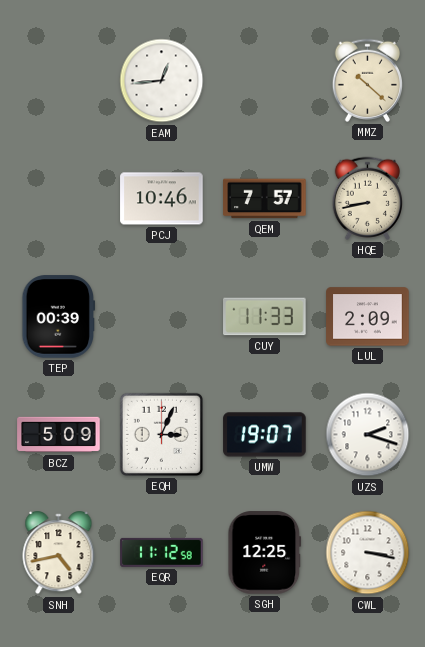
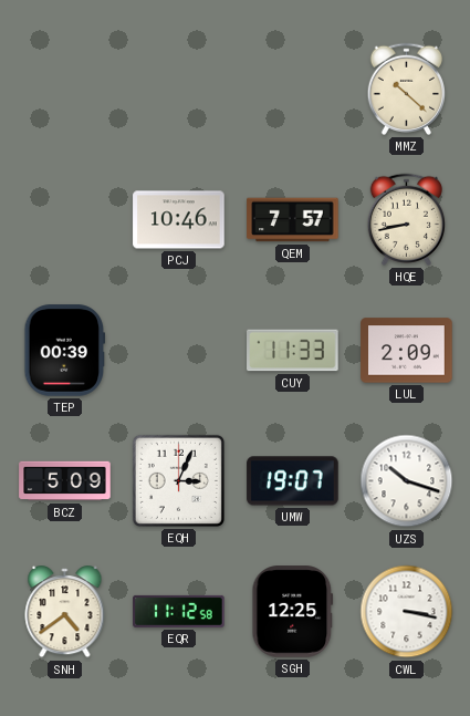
EAM: 12:44 -> none
UZS: 2:18 -> 10:18
SNH: 4:43 -> 4:39
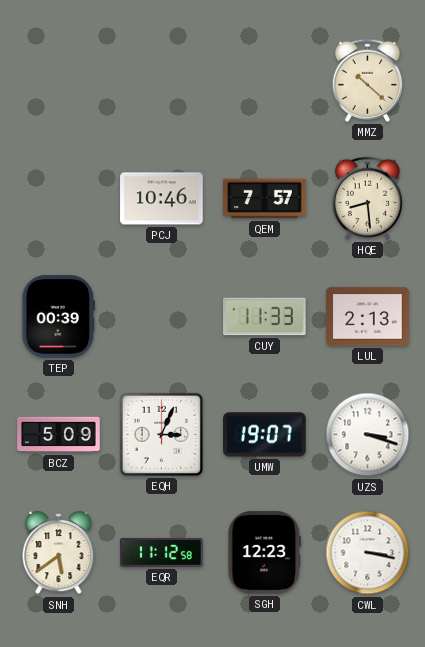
HQE: 8:43 -> 8:29
LUL: 2:09 -> 2:13
UZS: 10:18 -> 3:18
SNH: 4:39 -> 5:39
SGH: 12:25 -> 12:23
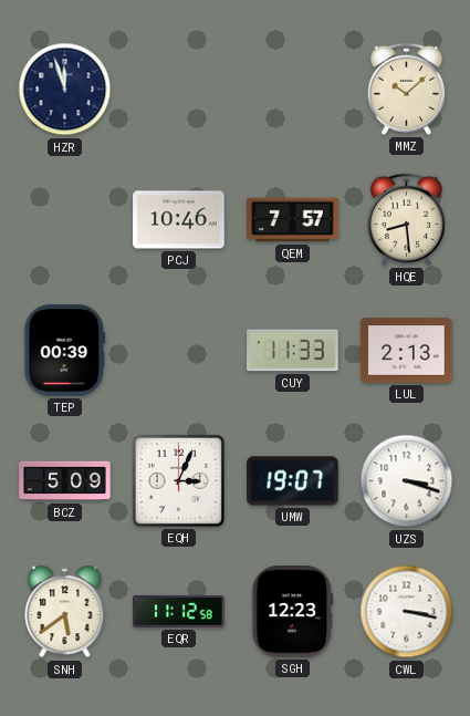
HZR: none -> 11:57
MMZ: 10:22 -> 10:08
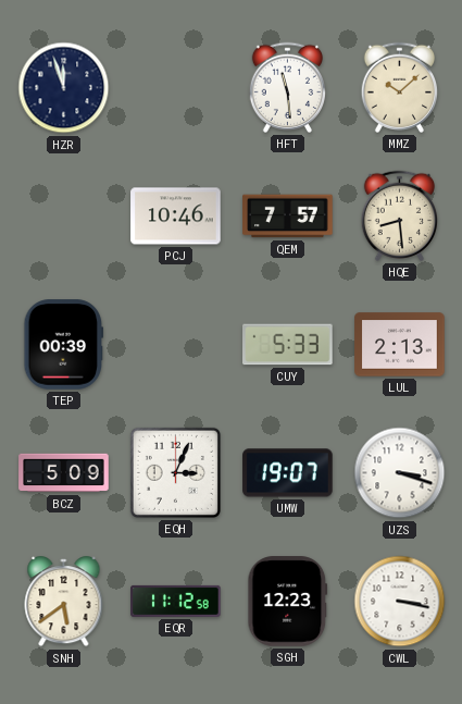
HFT: none -> 11:29
CUY: 11:33 -> 5:33
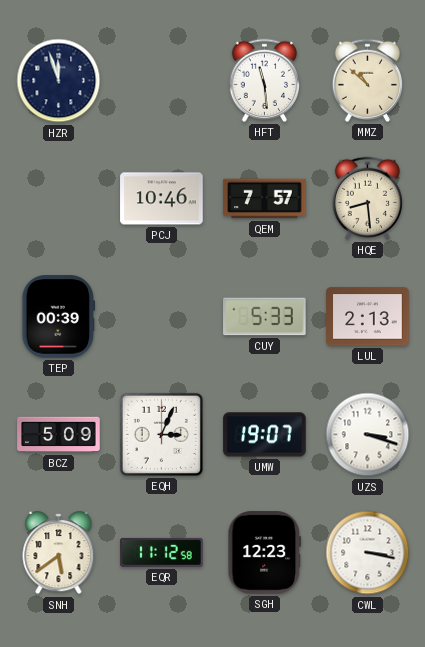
MMZ: 10:08 -> 10:52
